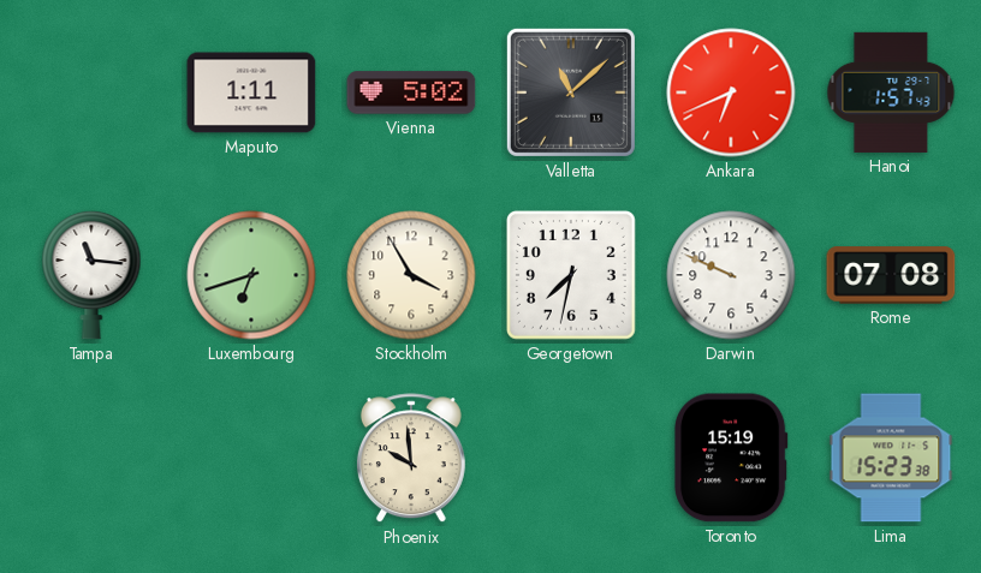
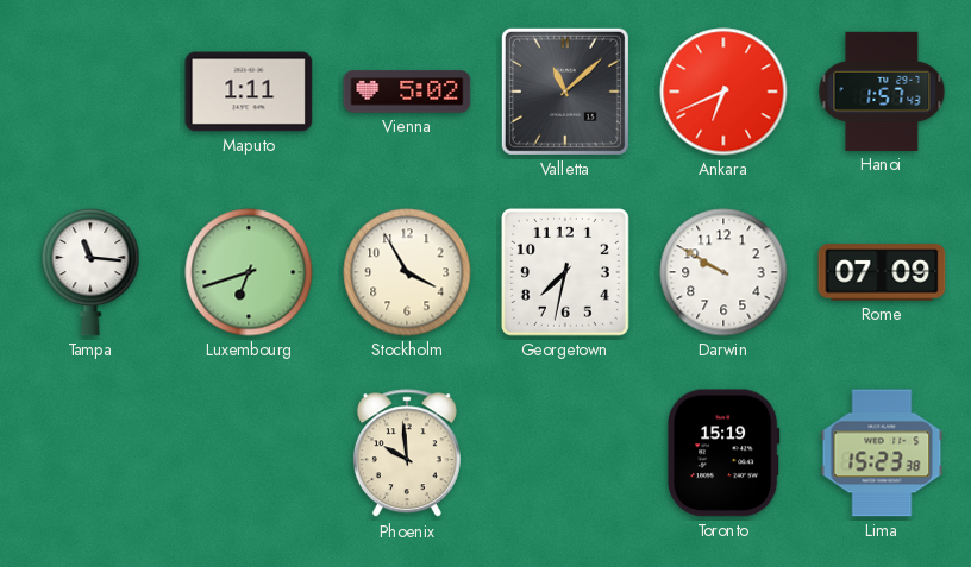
Darwin: 9:49 -> 9:50
Rome: 07:08 -> 07:09
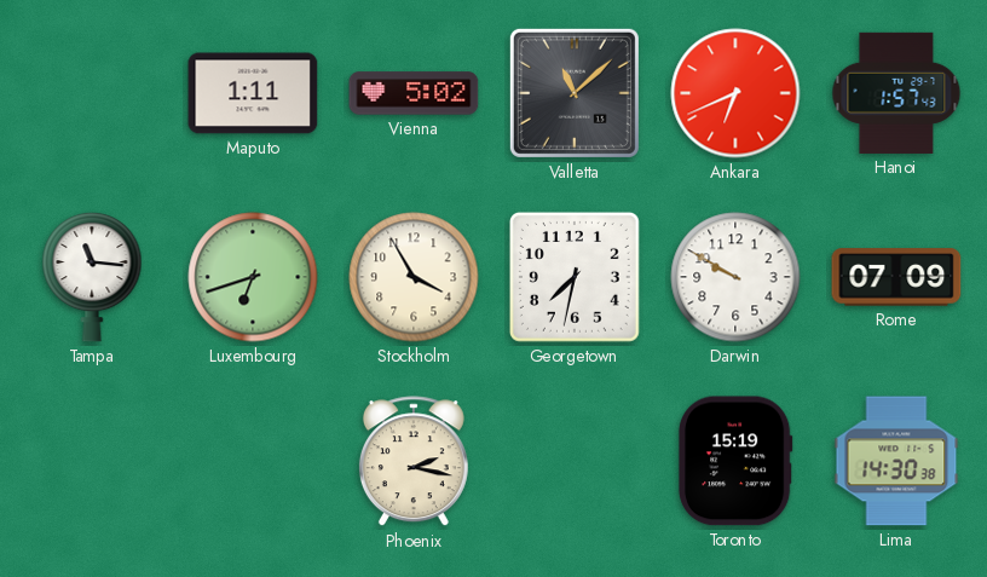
Phoenix: 9:59 -> 2:17
Lima: 15:23 -> 14:30
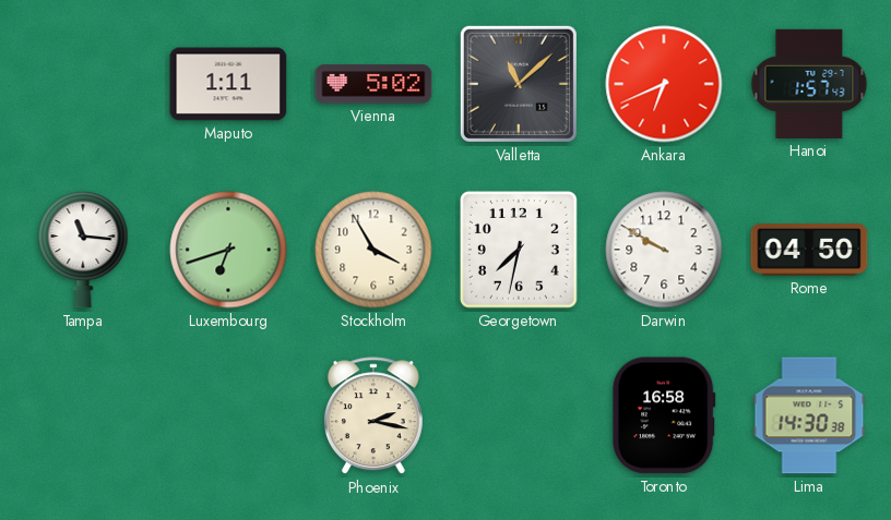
Rome: 07:09 -> 04:50
Toronto: 15:19 -> 16:58
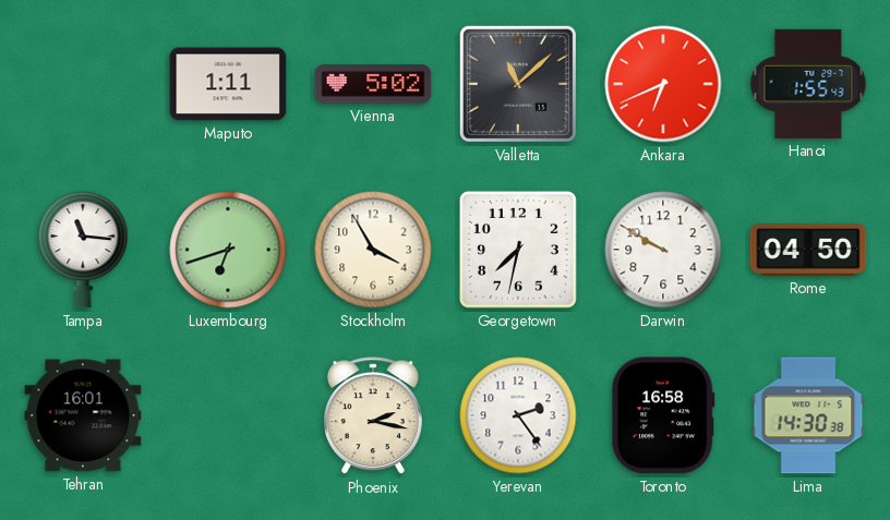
Hanoi: 1:57 -> 1:55
Tehran: none -> 16:01
Yerevan: none -> 2:24
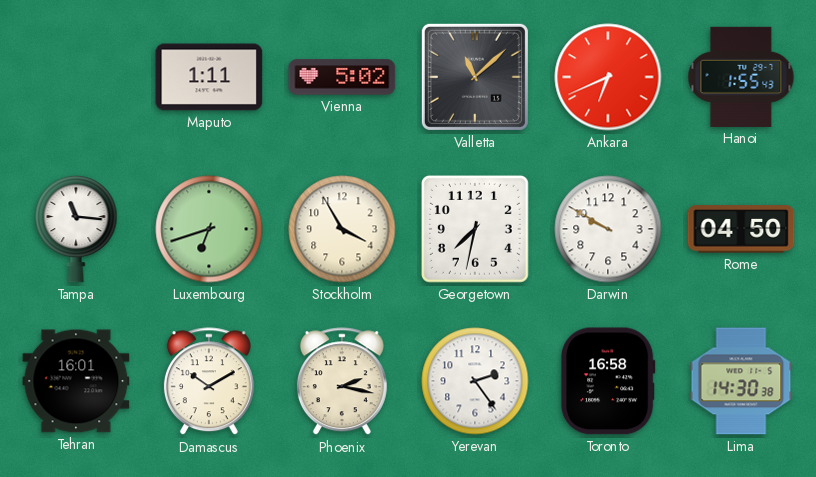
Damascus: none -> 10:10
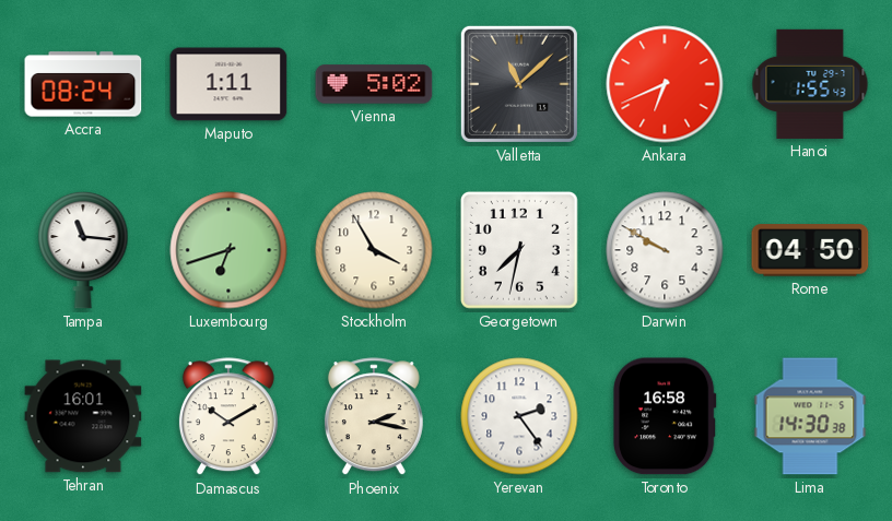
Accra: none -> 08:24
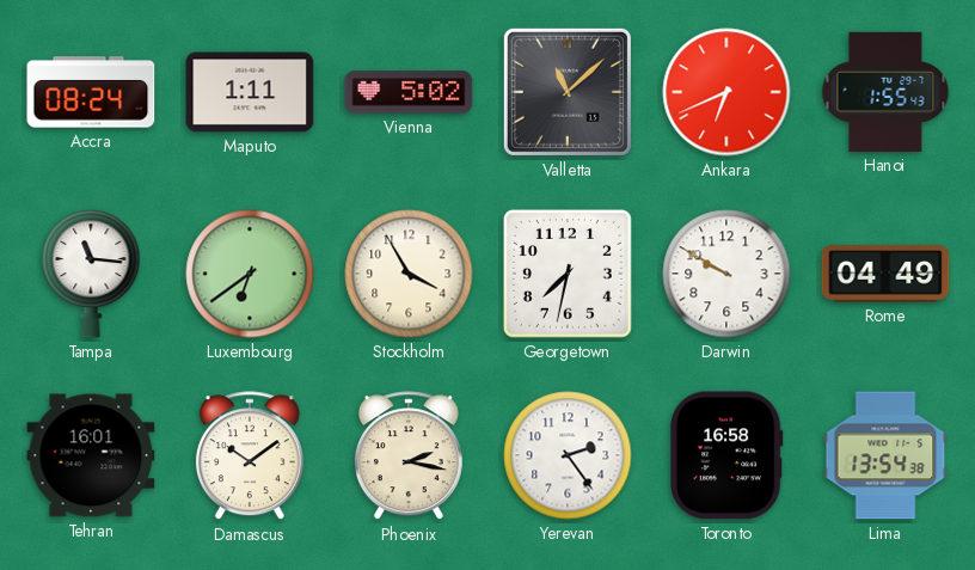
Luxembourg: 6:42 -> 6:39
Rome: 04:50 -> 04:49
Damascus: 10:10 -> 10:09
Lima: 14:30 -> 13:54
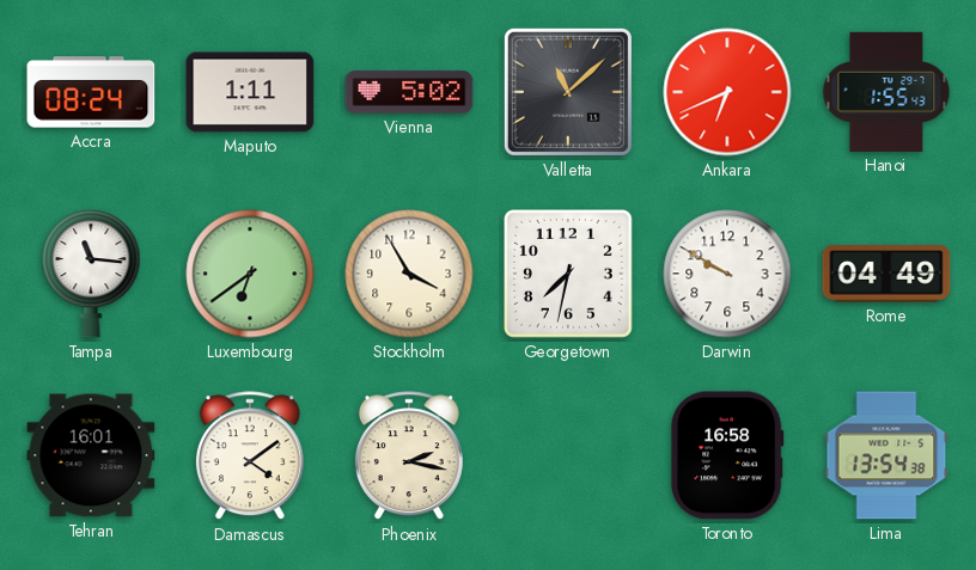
Damascus: 10:09 -> 4:09
Yerevan: 2:24 -> none
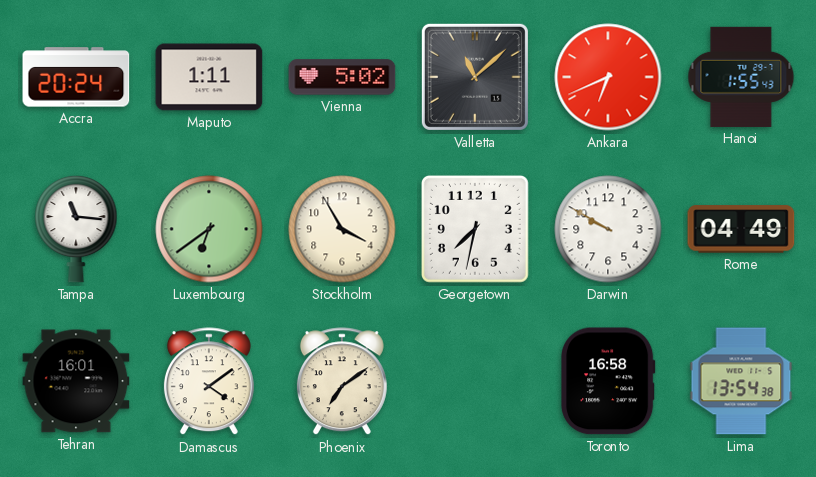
Accra: 08:24 -> 20:24
Phoenix: 2:17 -> 7:09
